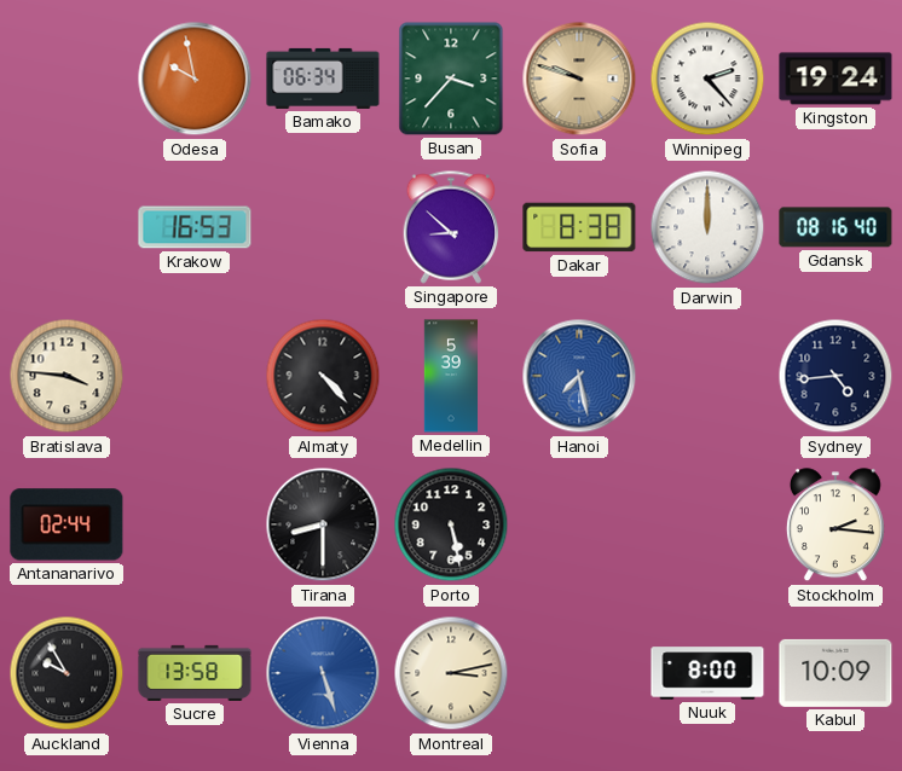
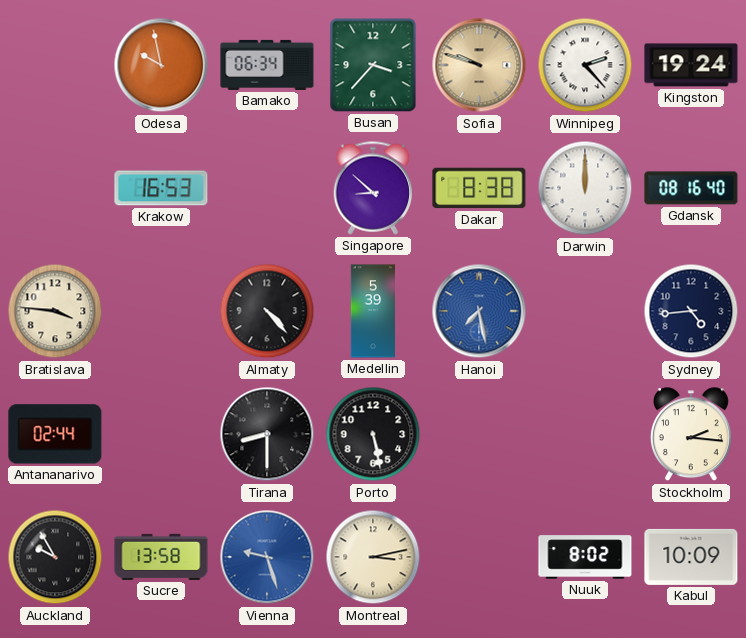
Vienna: 5:27 -> 9:27
Nuuk: 8:00 -> 8:02
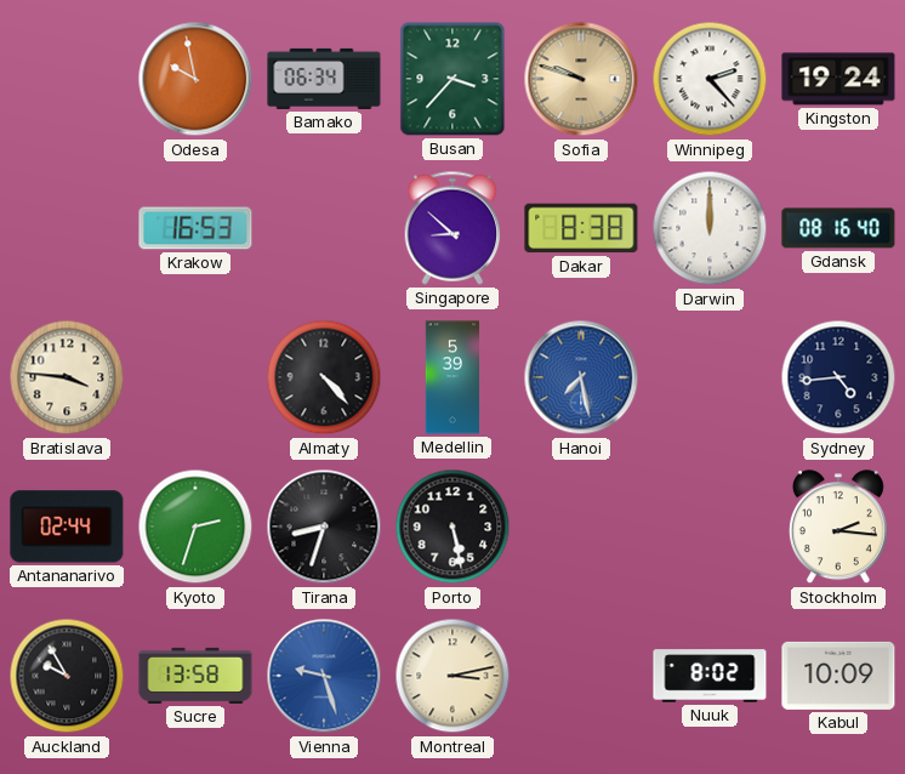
Kyoto: none -> 2:33
Tirana: 8:30 -> 8:33
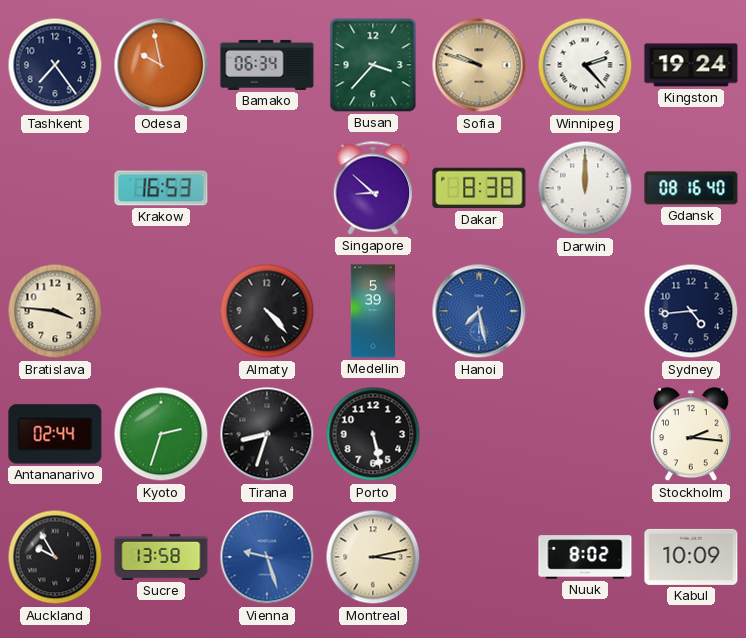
Tashkent: none -> 7:24
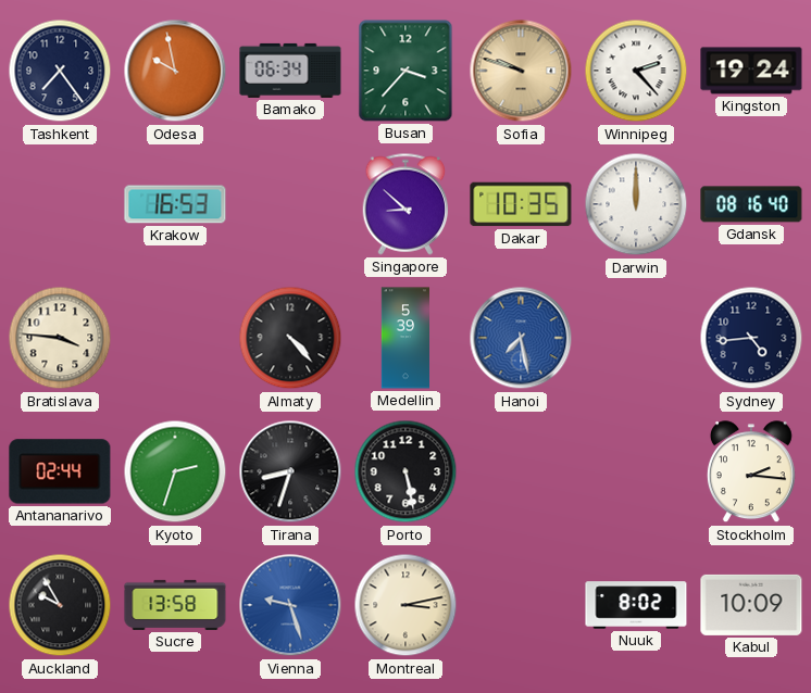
Dakar: 8:38 -> 10:35
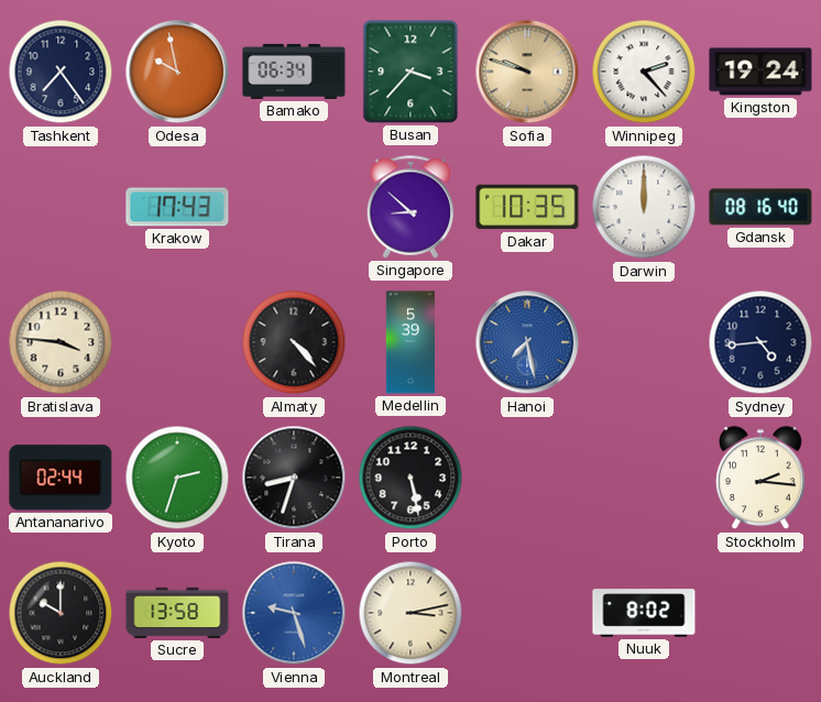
Krakow: 16:53 -> 17:43
Auckland: 9:55 -> 10:00
Kabul: 10:09 -> none
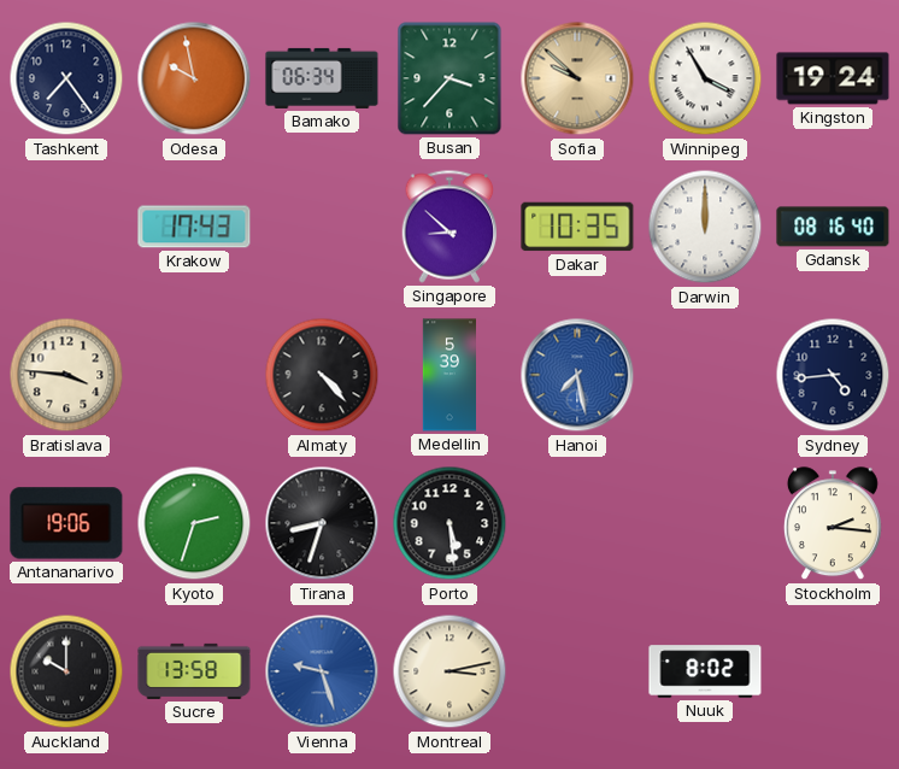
Sofia: 9:48 -> 9:52
Winnipeg: 2:23 -> 3:55
Antananarivo: 02:44 -> 19:06
Porto: 5:28 -> 5:29
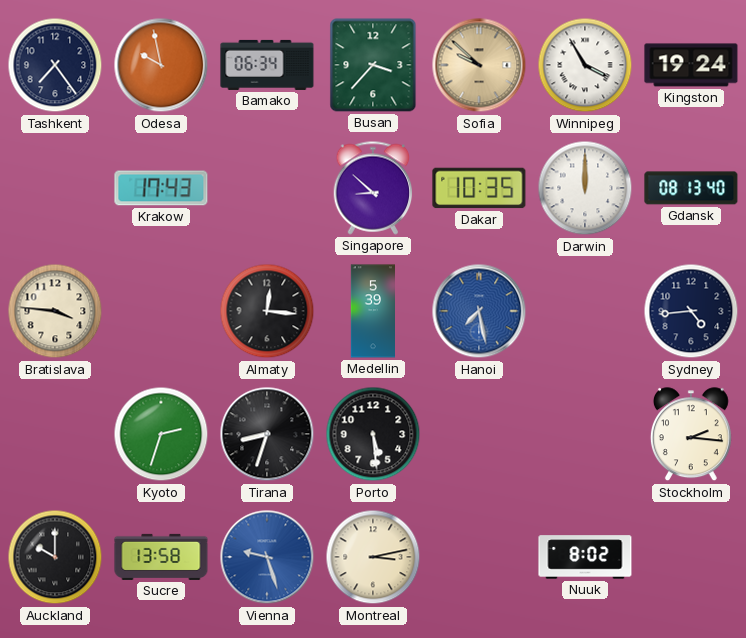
Gdansk: 08:16 -> 08:13
Almaty: 4:23 -> 12:16
Antananarivo: 19:06 -> none
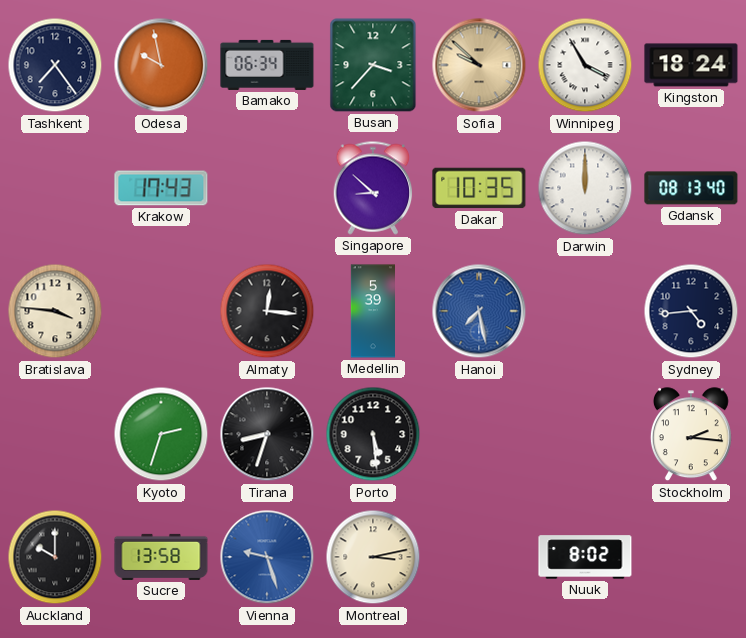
Kingston: 19:24 -> 18:24
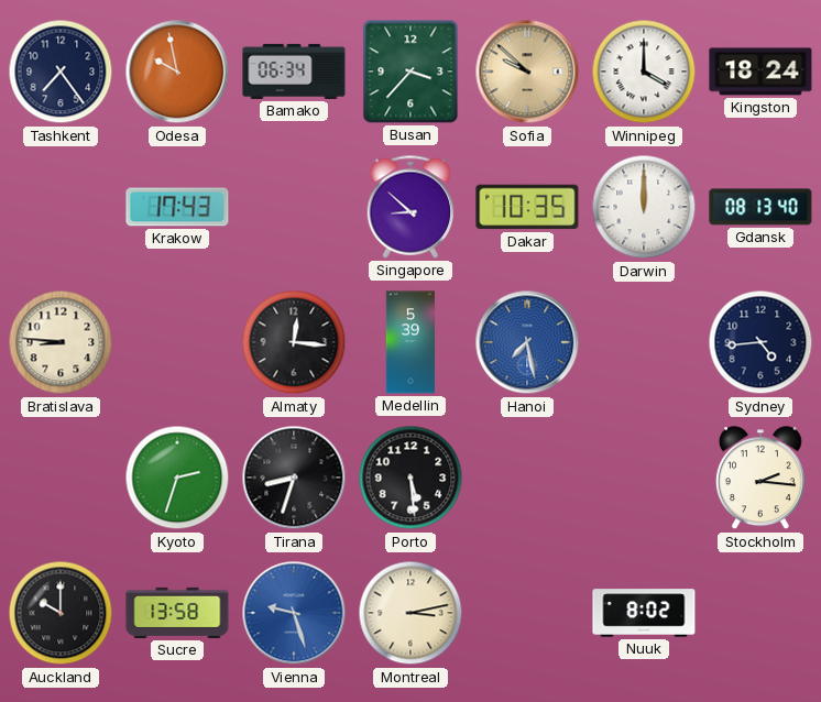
Winnipeg: 3:55 -> 4:00
Bratislava: 3:46 -> 8:46
